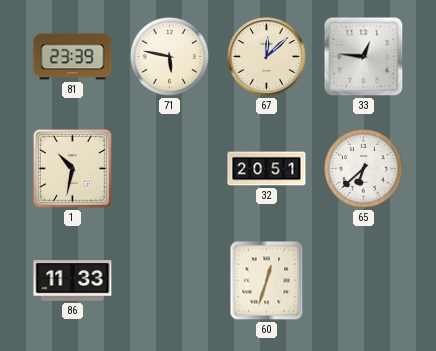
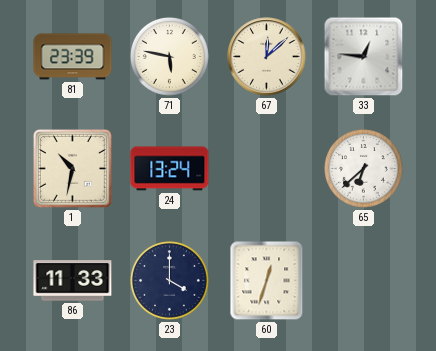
24: none -> 13:24
32: 20:51 -> none
23: none -> 4:00
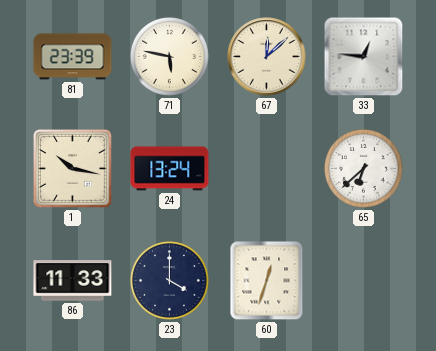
1: 10:32 -> 10:17
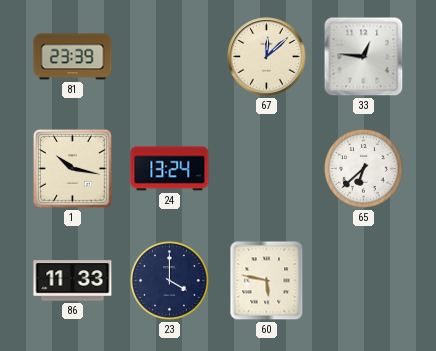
71: 5:47 -> none
60: 12:33 -> 5:47
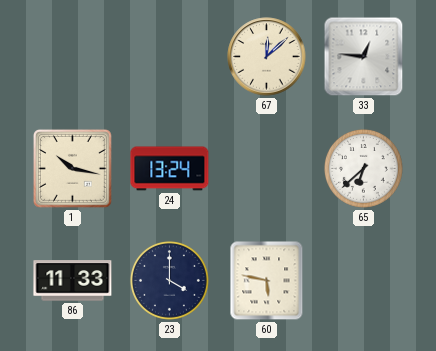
81: 23:39 -> none
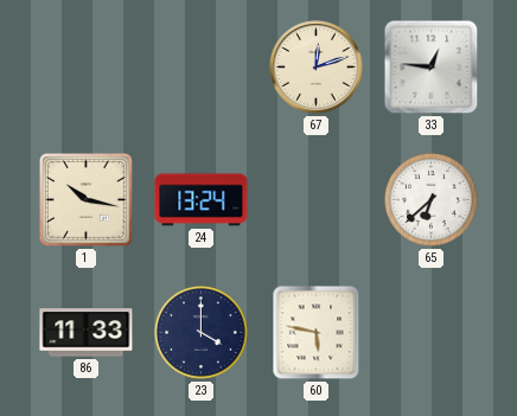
67: 12:08 -> 12:12
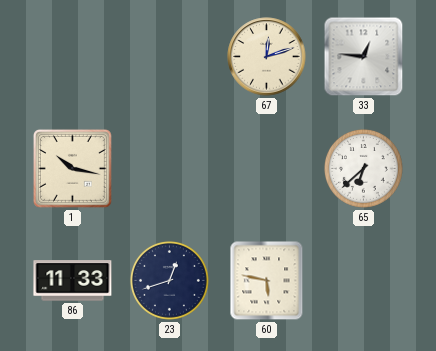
24: 13:24 -> none
23: 4:00 -> 12:42
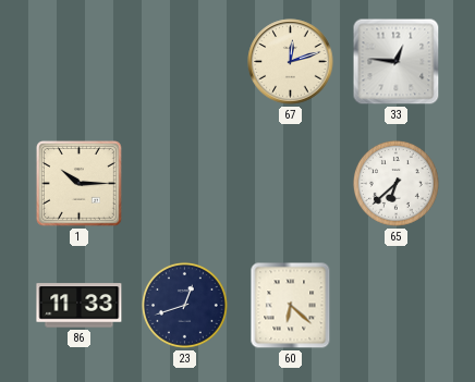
1: 10:17 -> 10:15
60: 5:47 -> 6:22
